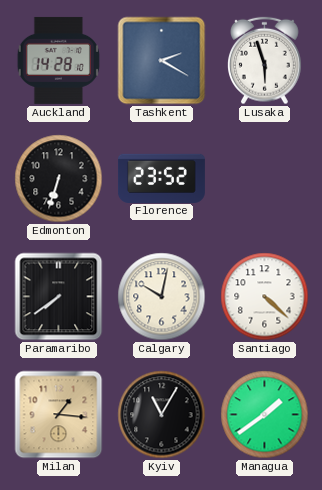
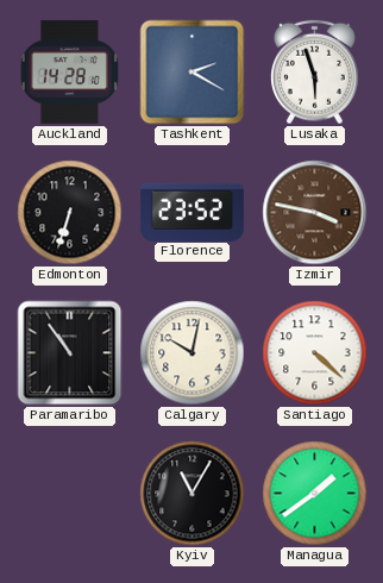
Izmir: none -> 3:47
Paramaribo: 7:39 -> 10:54
Milan: 1:16 -> none
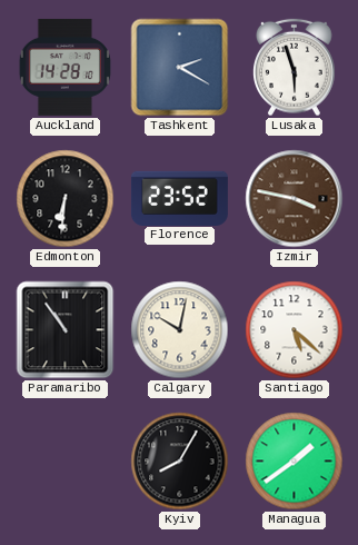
Edmonton: 6:33 -> 6:31
Santiago: 4:22 -> 5:22
Kyiv: 11:05 -> 8:05
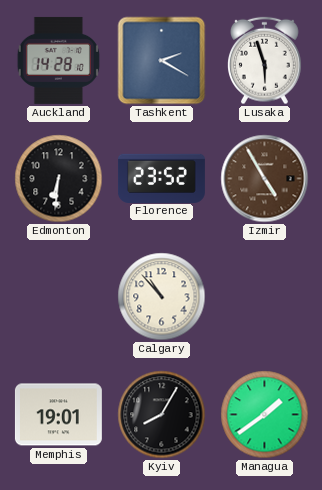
Izmir: 3:47 -> 4:55
Paramaribo: 10:54 -> none
Calgary: 10:02 -> 10:53
Santiago: 5:22 -> none
Memphis: none -> 19:01
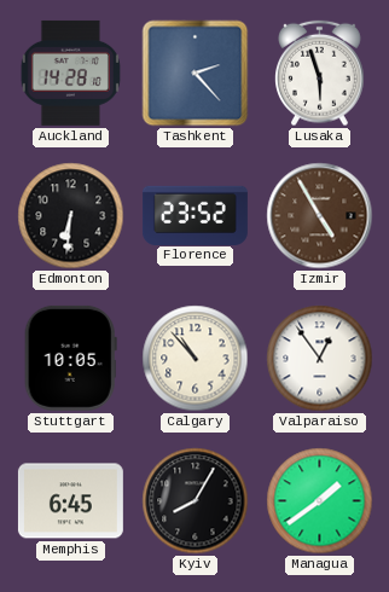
Tashkent: 2:20 -> 2:23
Stuttgart: none -> 10:05
Valparaiso: none -> 12:54
Memphis: 19:01 -> 6:45
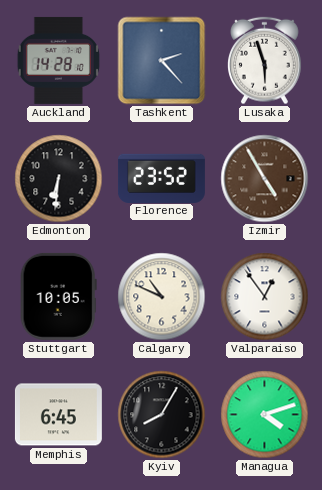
Calgary: 10:53 -> 10:49
Managua: 1:39 -> 4:12
